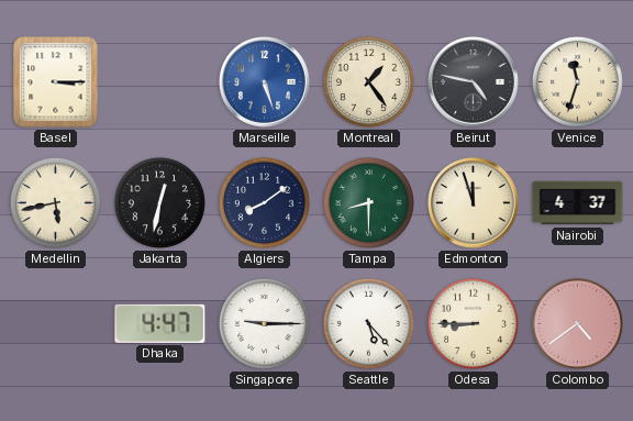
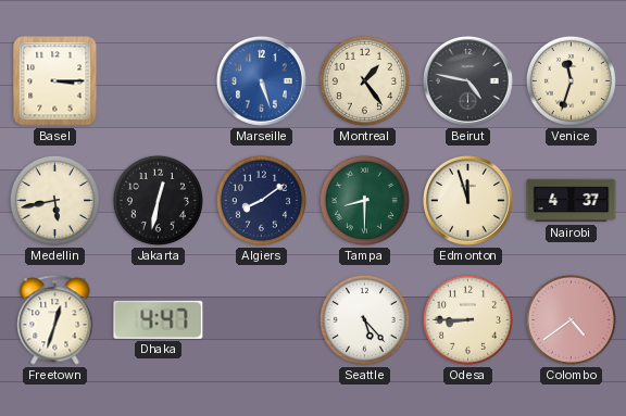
Freetown: none -> 12:33
Singapore: 9:15 -> none
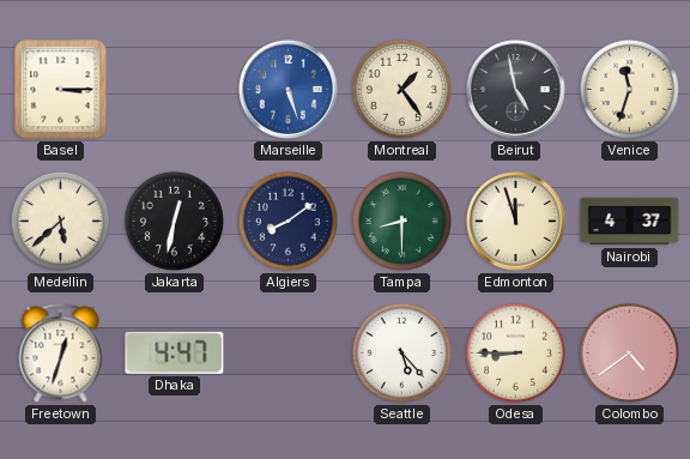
Beirut: 4:47 -> 4:58
Medellin: 5:43 -> 5:38
